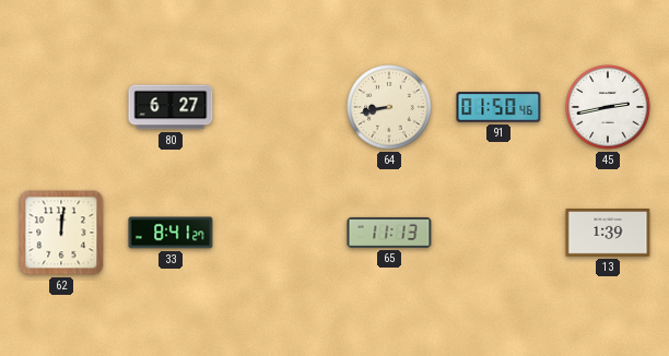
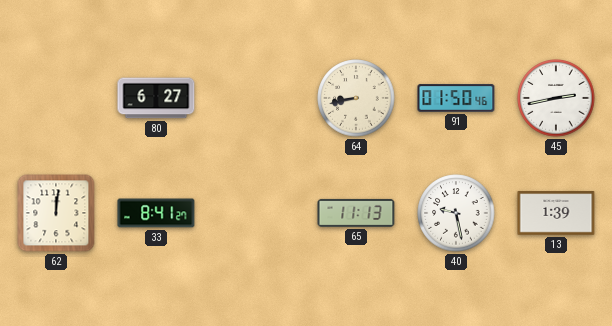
40: none -> 9:28
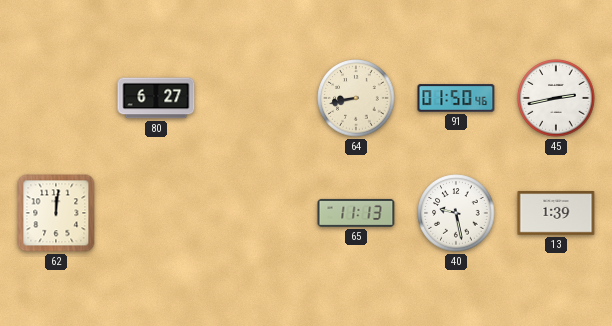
33: 8:41 -> none
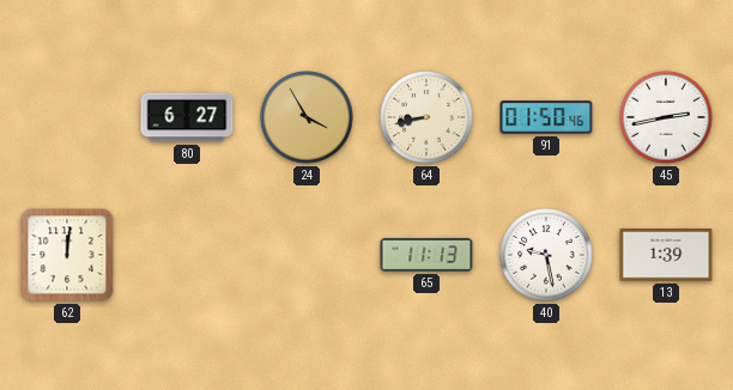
24: none -> 3:55
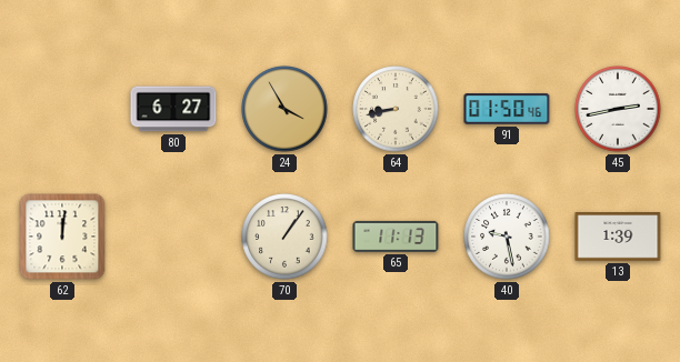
70: none -> 1:06
